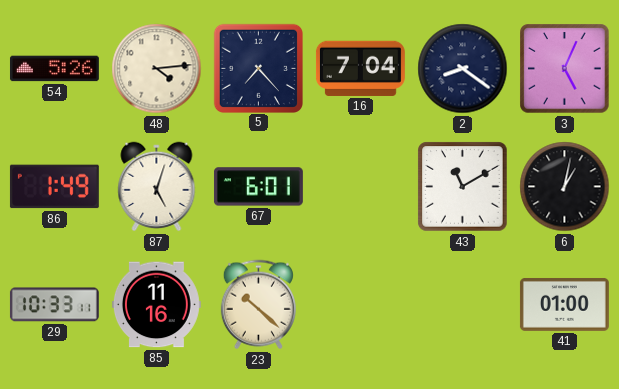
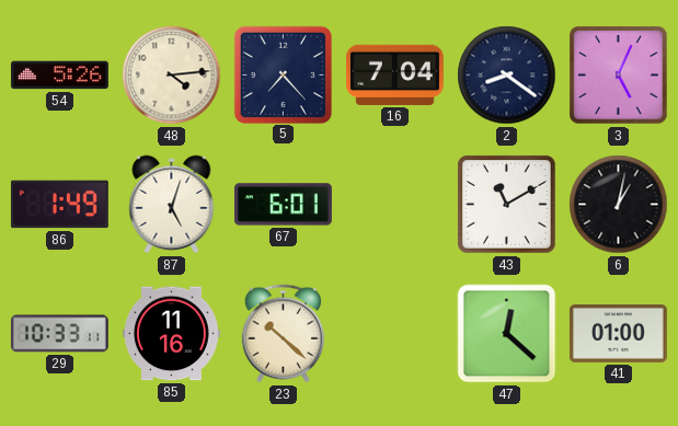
47: none -> 12:22
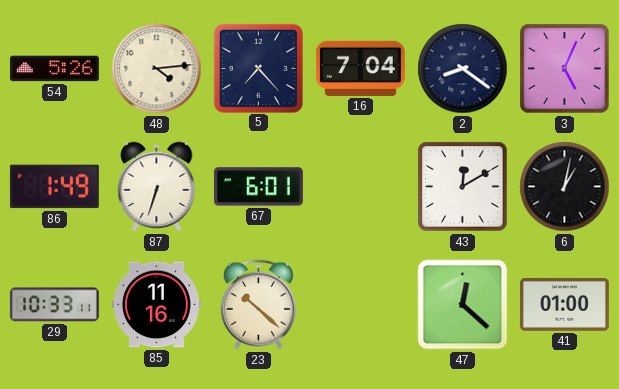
87: 5:03 -> 6:33
43: 11:10 -> 12:10
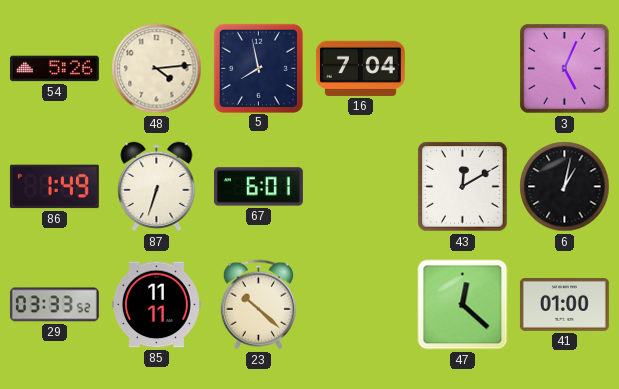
5: 7:23 -> 7:58
2: 8:21 -> none
29: 10:33 -> 03:33
85: 11:16 -> 11:11
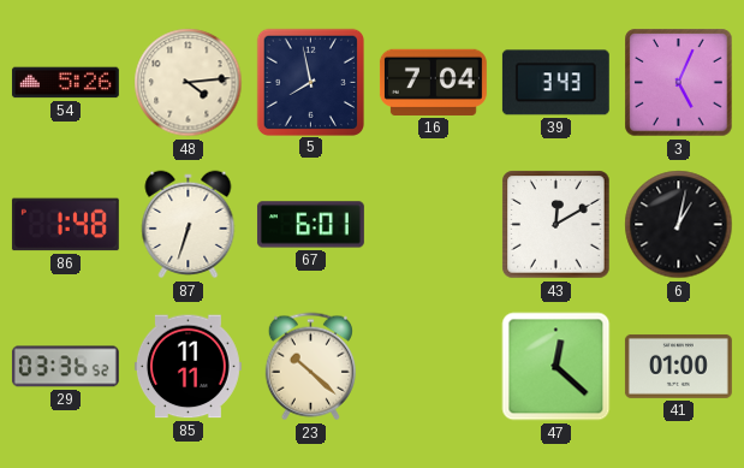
39: none -> 3:43
86: 1:49 -> 1:48
29: 03:33 -> 03:36
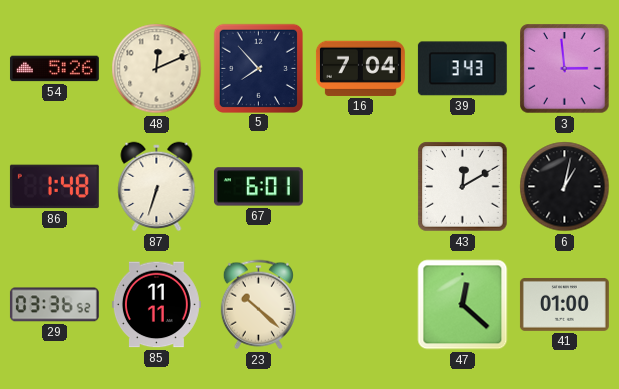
48: 4:14 -> 12:11
5: 7:58 -> 7:53
3: 5:04 -> 2:59
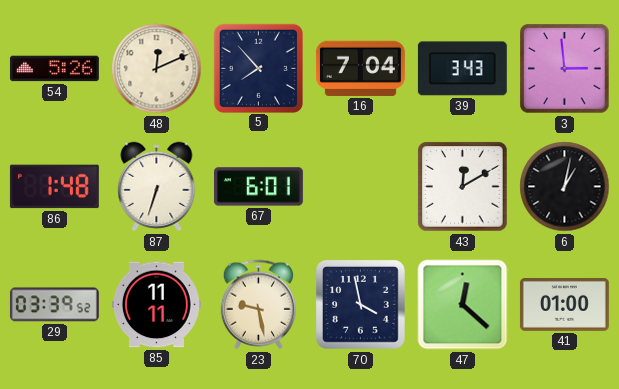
29: 03:36 -> 03:39
23: 10:22 -> 9:28
70: none -> 3:58
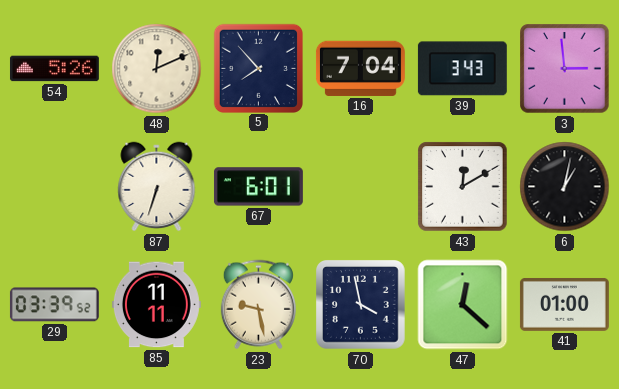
86: 1:48 -> none
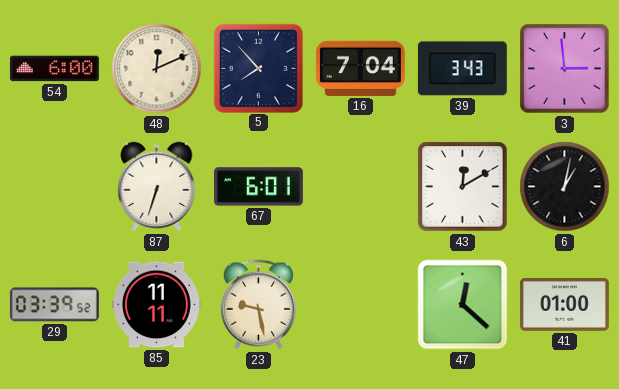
54: 5:26 -> 6:00
70: 3:58 -> none
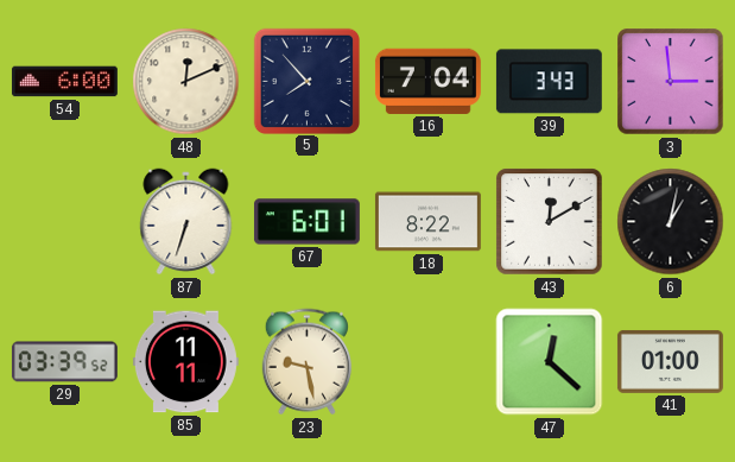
18: none -> 8:22
